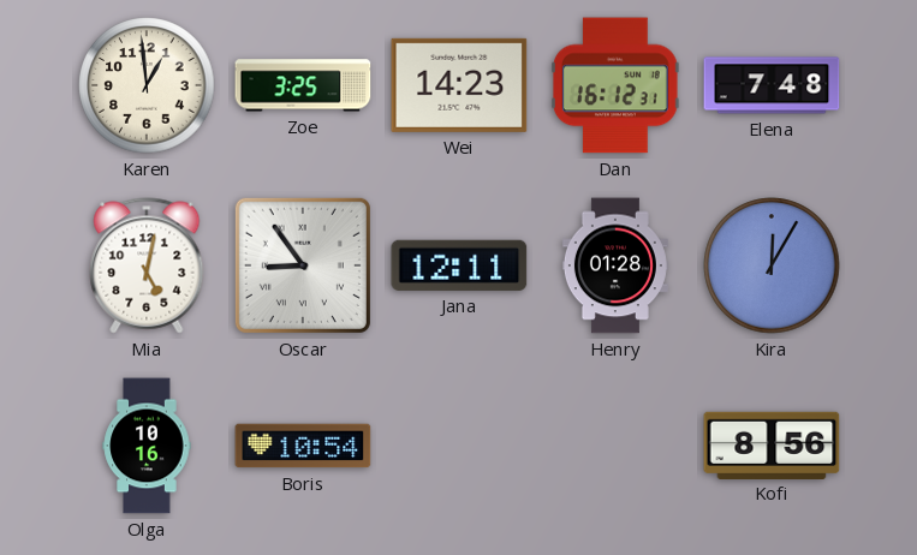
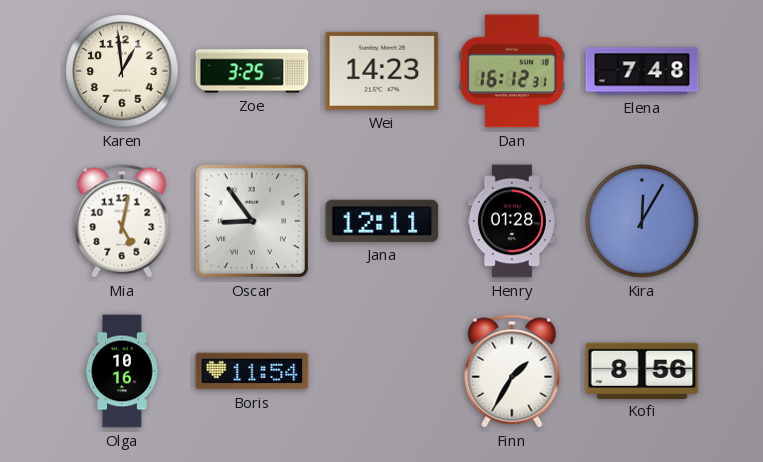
Boris: 10:54 -> 11:54
Finn: none -> 1:35
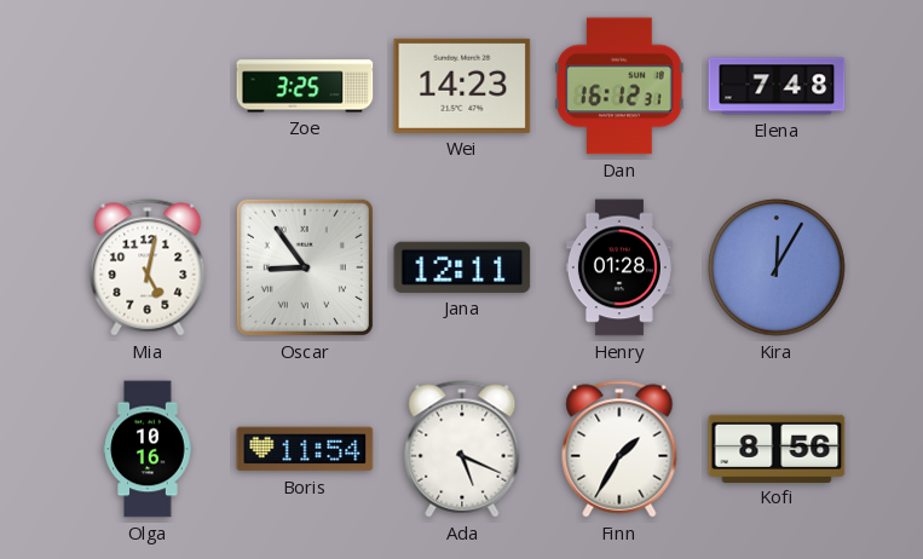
Karen: 12:59 -> none
Ada: none -> 5:19
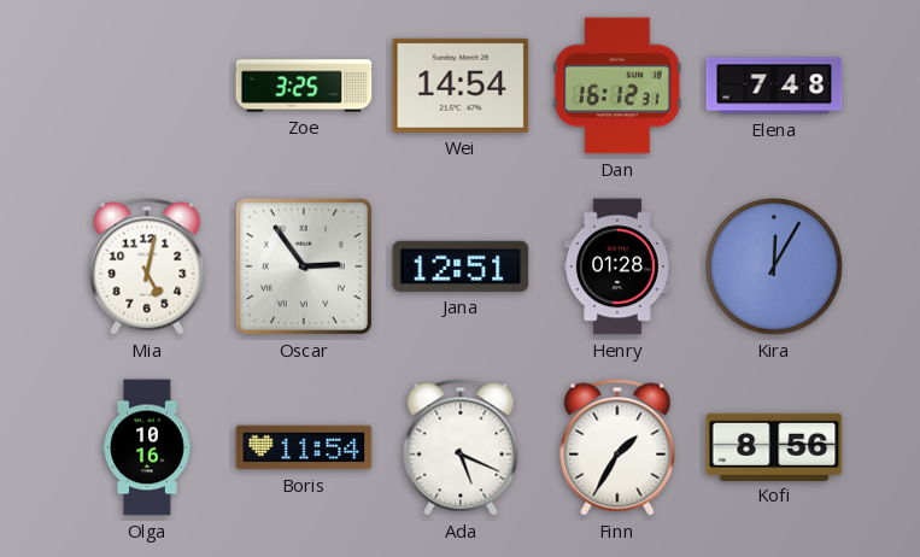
Wei: 14:23 -> 14:54
Oscar: 8:54 -> 2:54
Jana: 12:11 -> 12:51
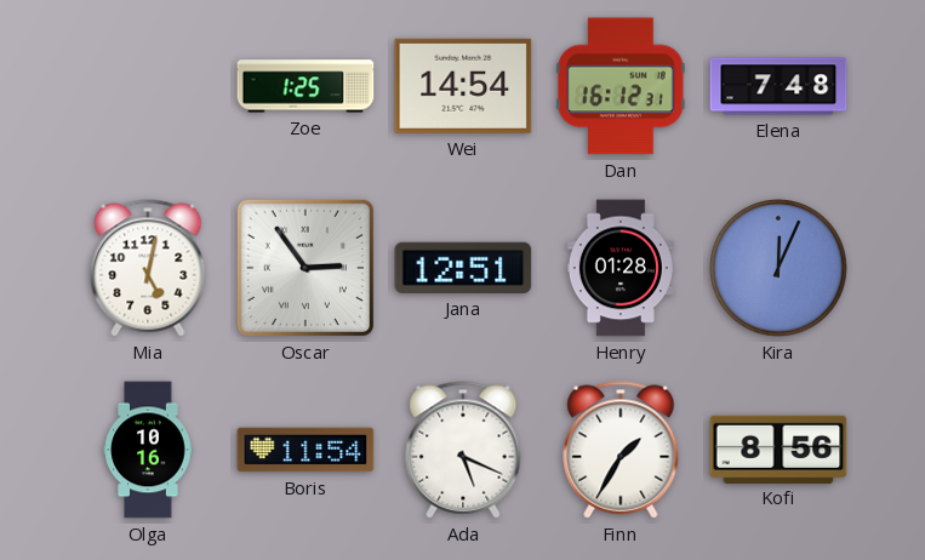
Zoe: 3:25 -> 1:25
Kira: 12:05 -> 12:04
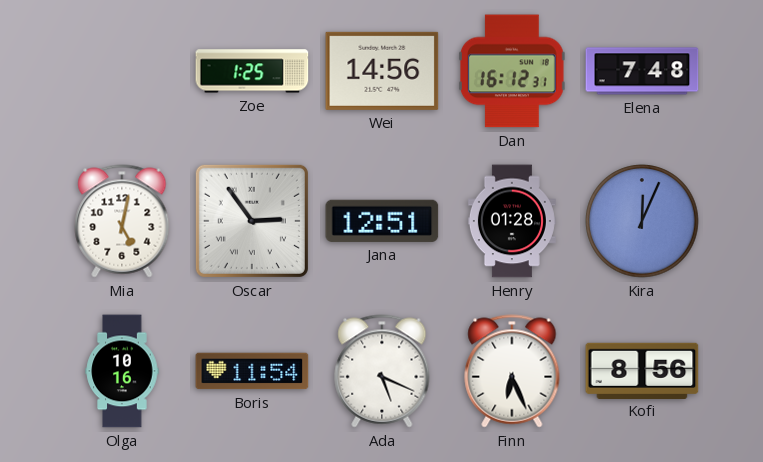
Wei: 14:54 -> 14:56
Finn: 1:35 -> 6:26
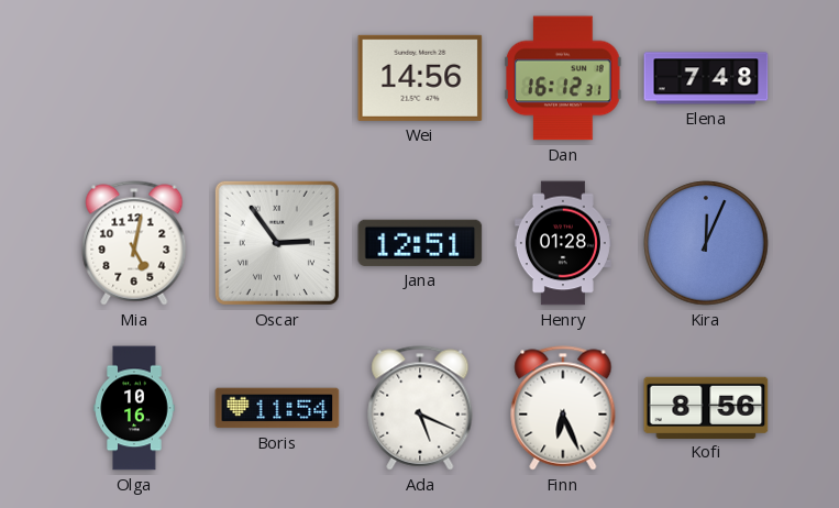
Zoe: 1:25 -> none
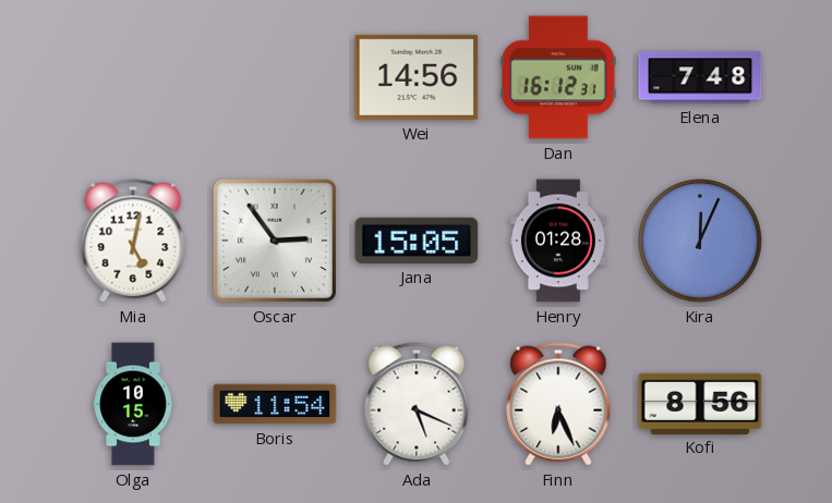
Jana: 12:51 -> 15:05
Olga: 10:16 -> 10:15
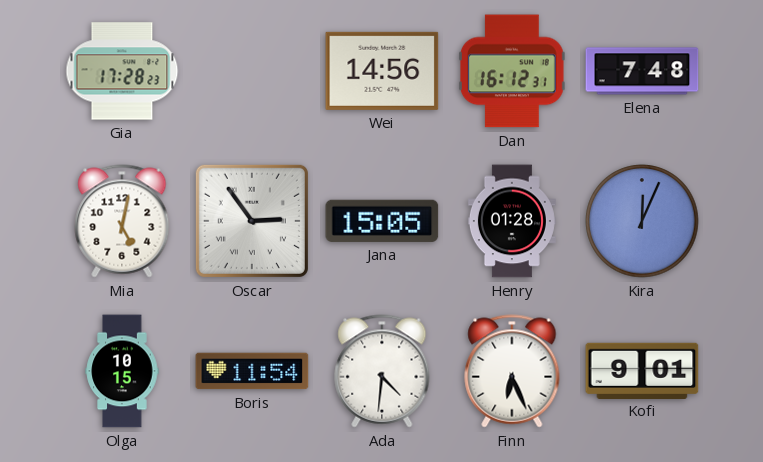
Gia: none -> 17:28
Ada: 5:19 -> 4:31
Kofi: 8:56 -> 9:01
